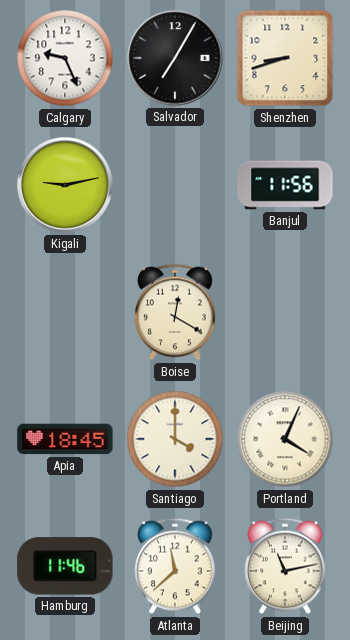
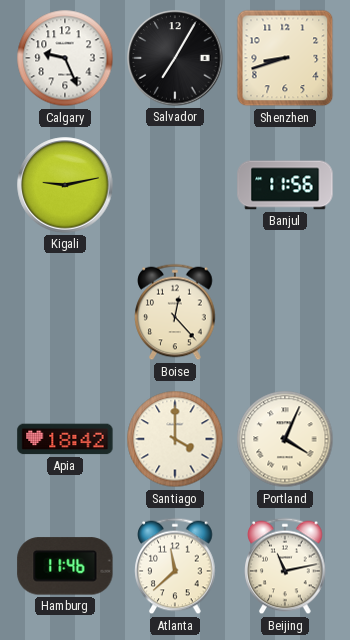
Boise: 12:20 -> 12:23
Apia: 18:45 -> 18:42
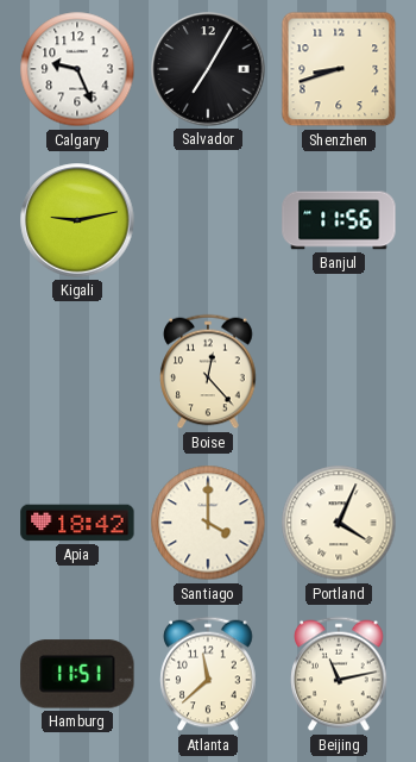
Hamburg: 11:46 -> 11:51
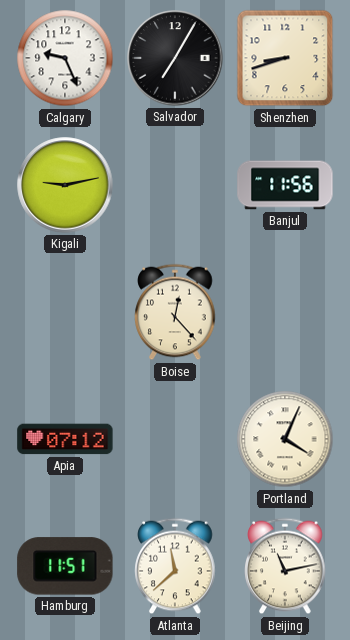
Apia: 18:42 -> 07:12
Santiago: 4:00 -> none
